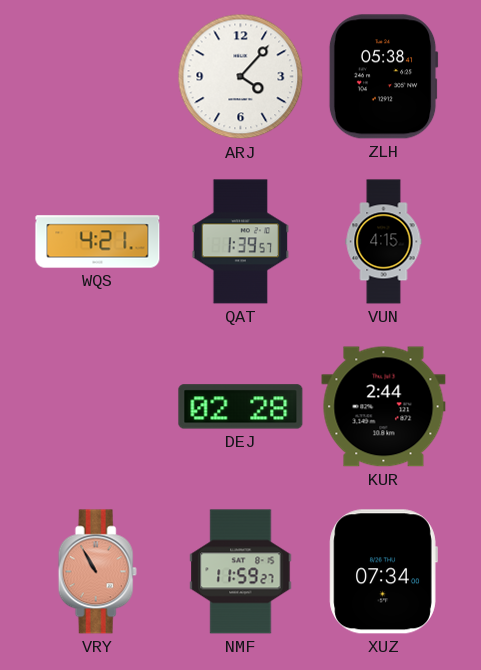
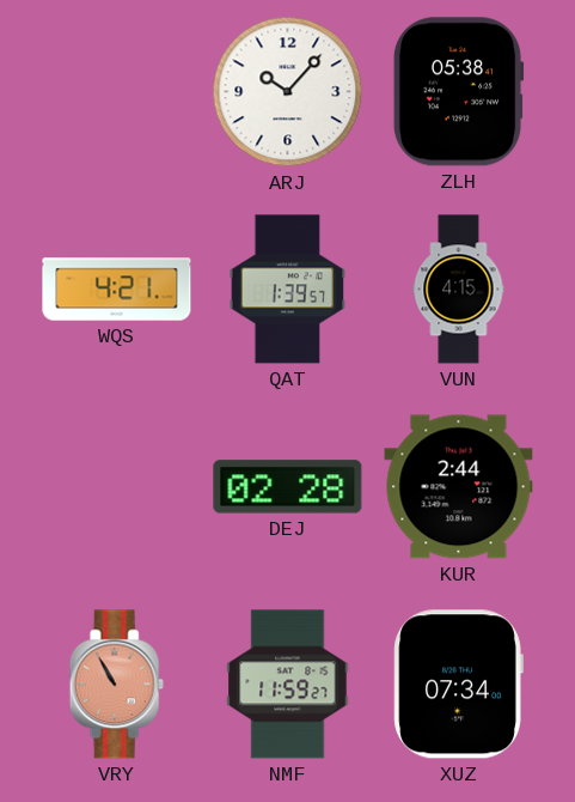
ARJ: 4:07 -> 10:07
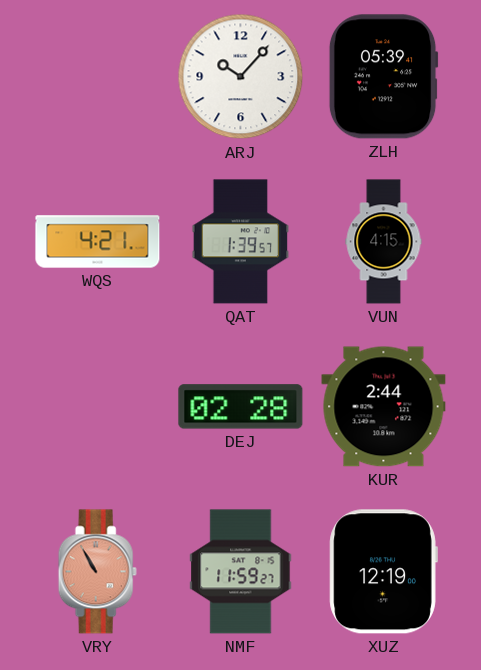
ZLH: 05:38 -> 05:39
XUZ: 07:34 -> 12:19
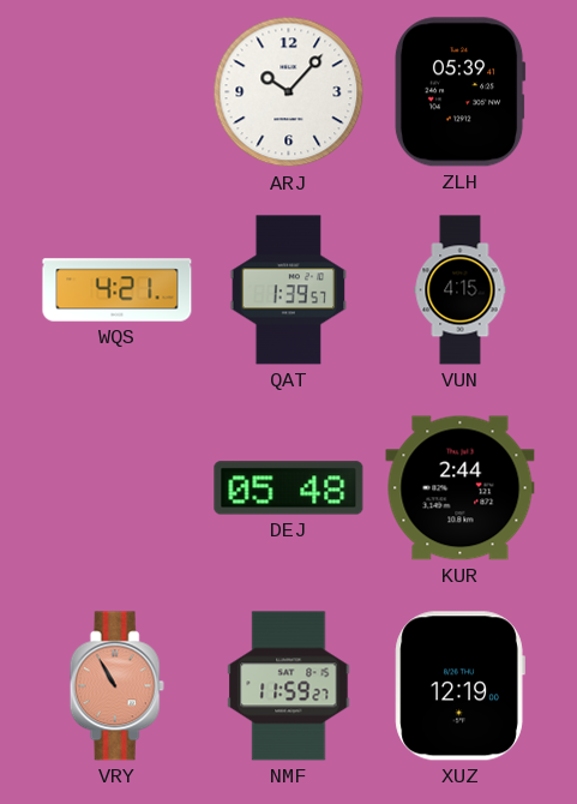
DEJ: 02:28 -> 05:48
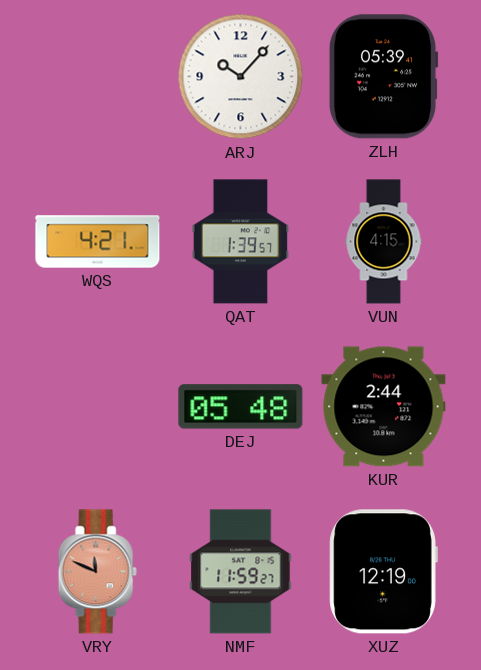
VRY: 10:55 -> 11:49
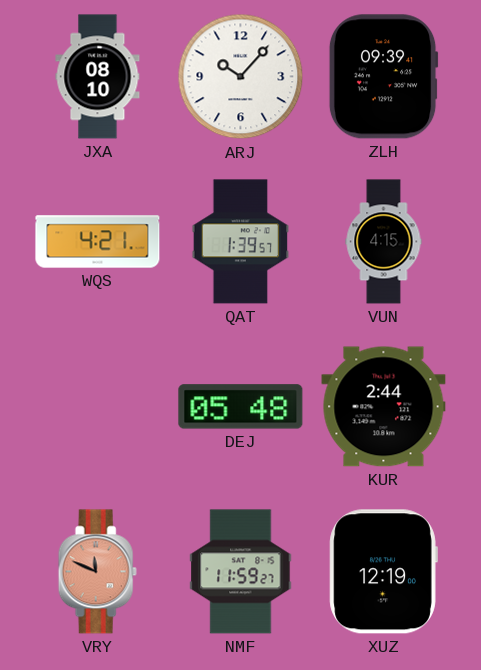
JXA: none -> 08:10
ZLH: 05:39 -> 09:39
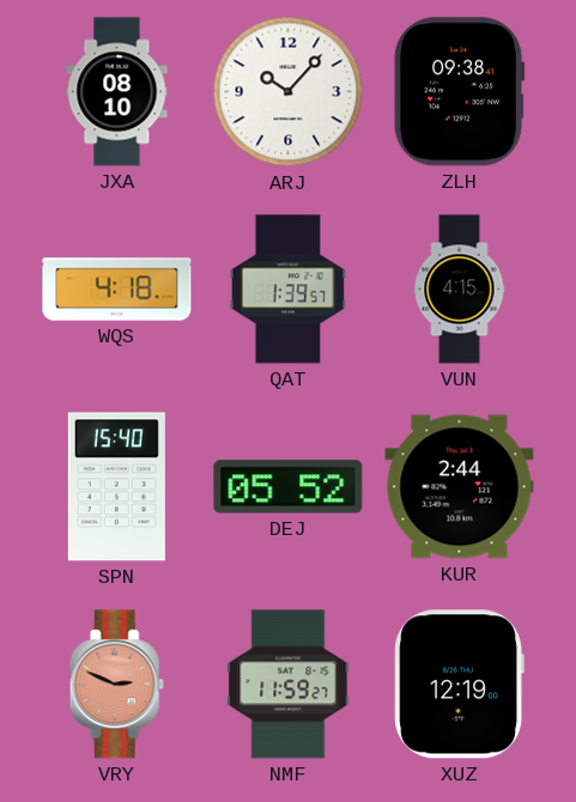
ZLH: 09:39 -> 09:38
WQS: 4:21 -> 4:18
SPN: none -> 15:40
DEJ: 05:48 -> 05:52
VRY: 11:49 -> 2:49
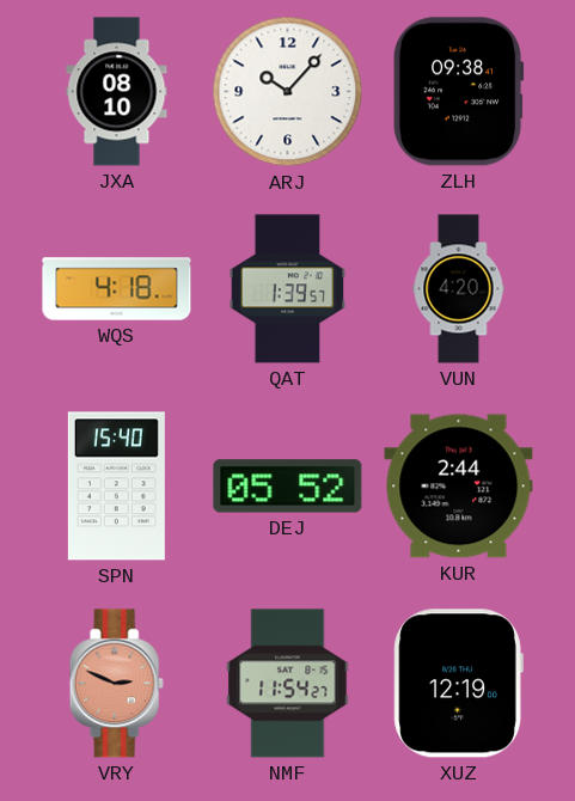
VUN: 4:15 -> 4:20
NMF: 11:59 -> 11:54
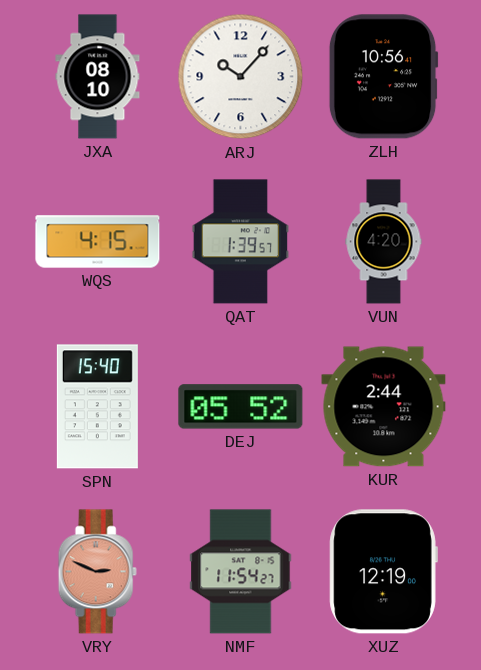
ZLH: 09:38 -> 10:56
WQS: 4:18 -> 4:15
